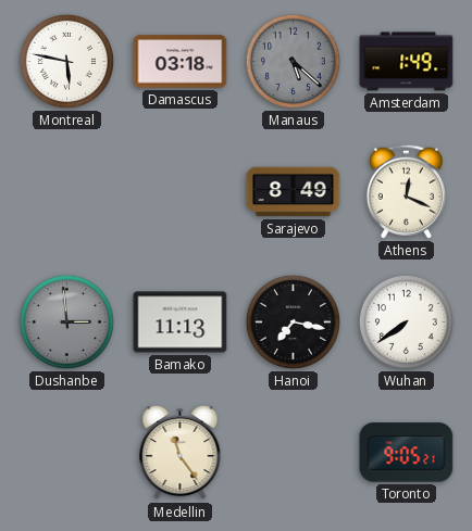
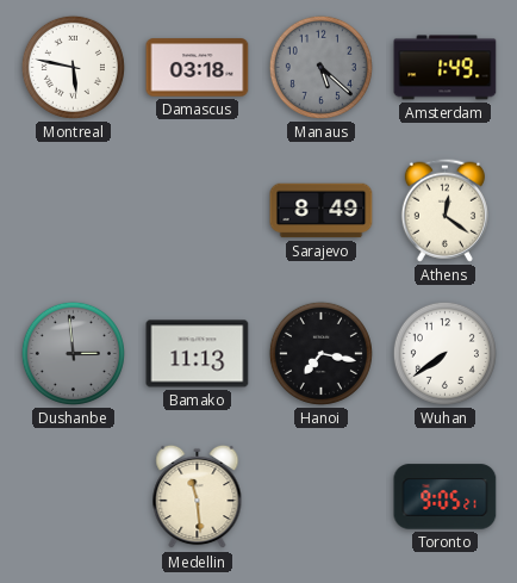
Athens: 12:19 -> 12:21
Medellin: 11:24 -> 11:29
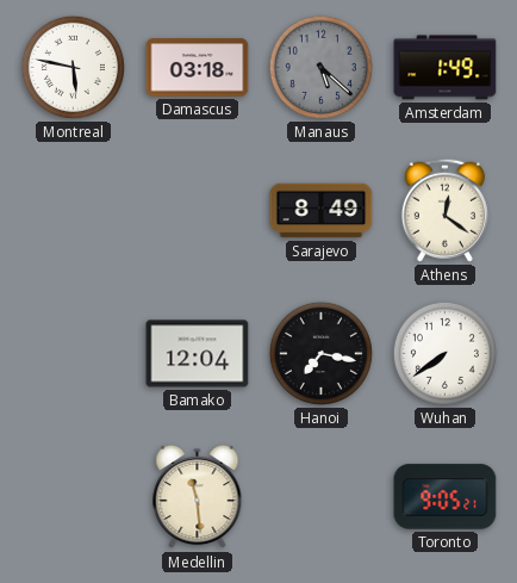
Dushanbe: 2:59 -> none
Bamako: 11:13 -> 12:04
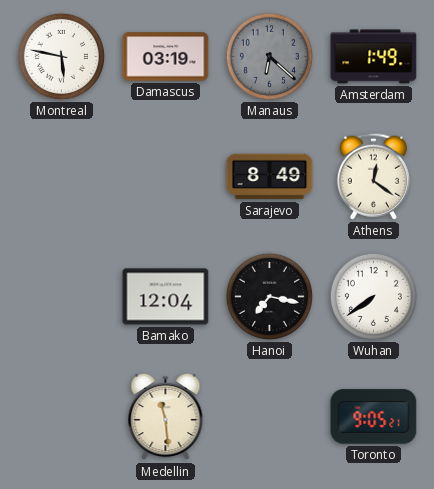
Damascus: 03:18 -> 03:19
Manaus: 5:22 -> 6:22
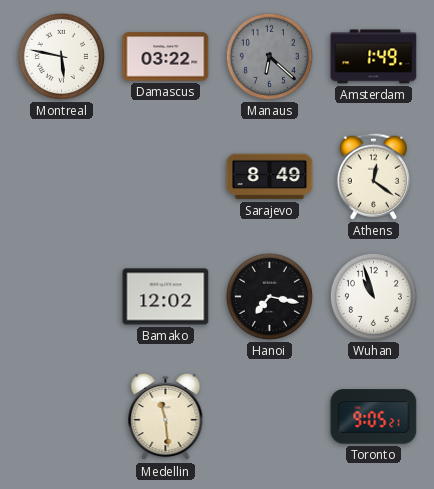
Damascus: 03:19 -> 03:22
Bamako: 12:04 -> 12:02
Wuhan: 7:39 -> 10:57
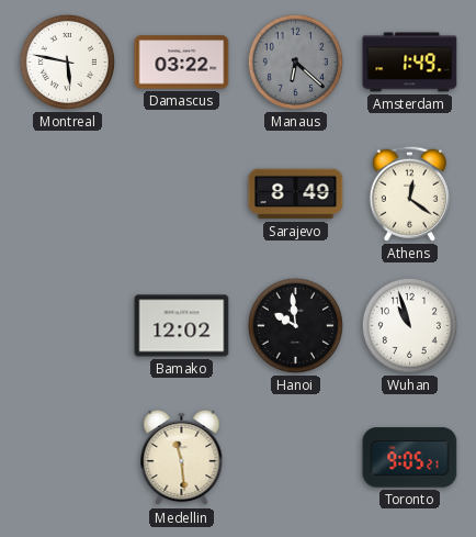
Hanoi: 7:17 -> 9:59
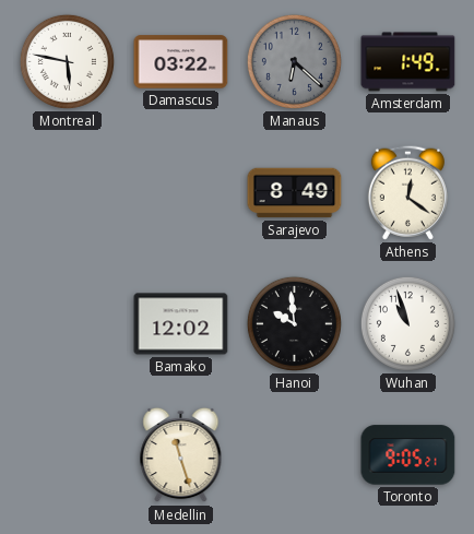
Medellin: 11:29 -> 11:27
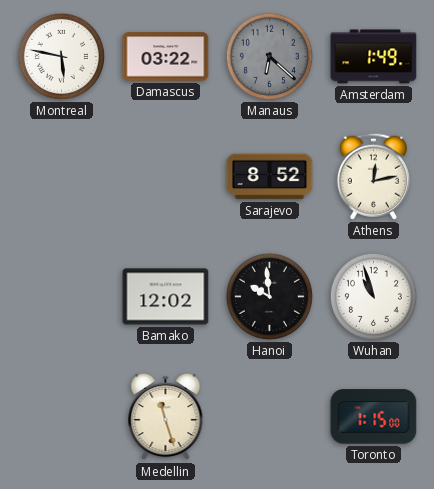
Sarajevo: 8:49 -> 8:52
Athens: 12:21 -> 12:13
Toronto: 9:05 -> 1:15
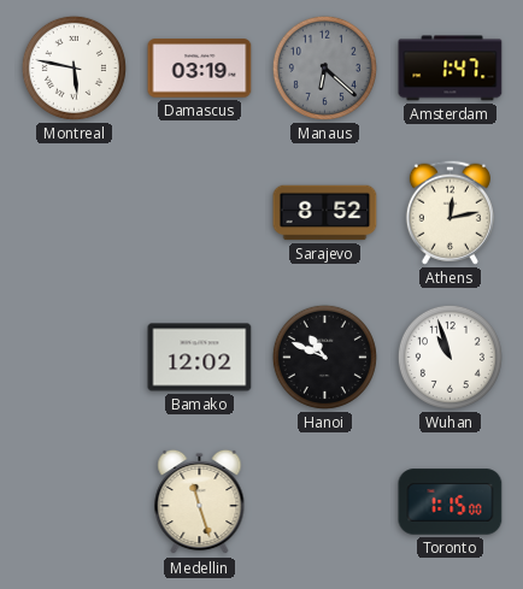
Damascus: 03:22 -> 03:19
Amsterdam: 1:49 -> 1:47
Hanoi: 9:59 -> 10:49
